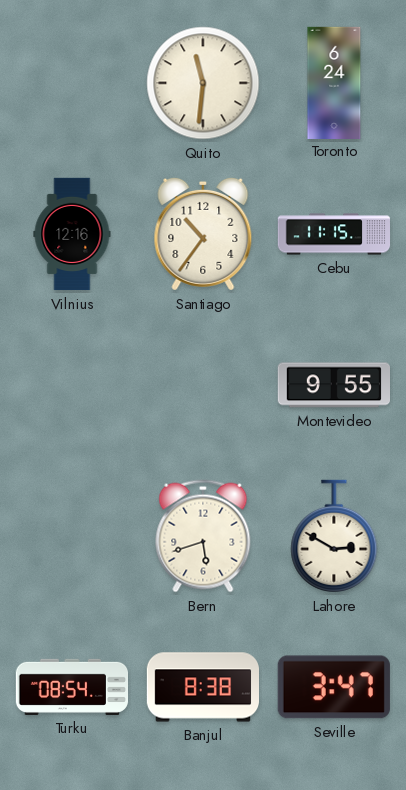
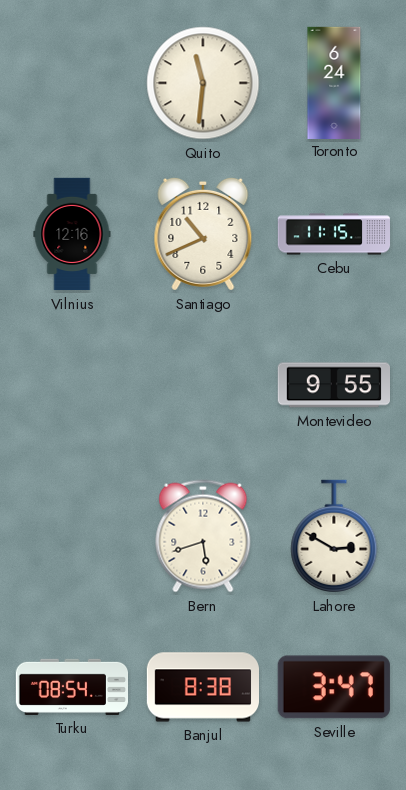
Santiago: 10:36 -> 10:41
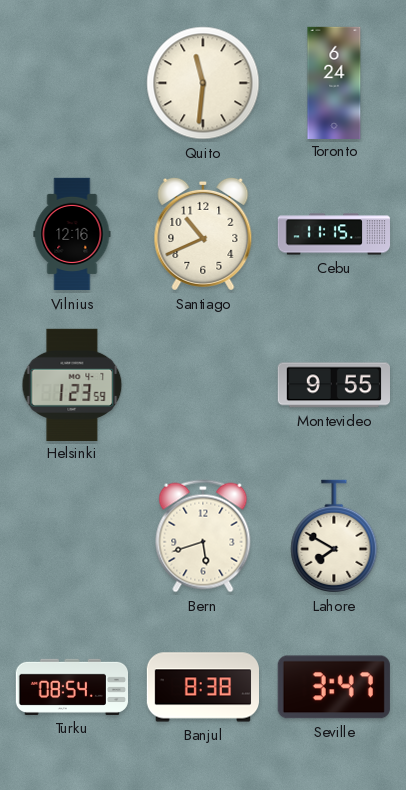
Helsinki: none -> 1:23
Lahore: 2:50 -> 7:50
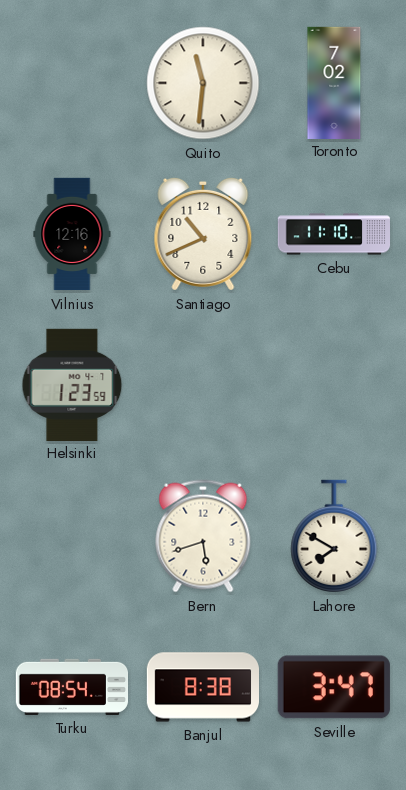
Toronto: 6:24 -> 7:02
Cebu: 11:15 -> 11:10
Montevideo: 9:55 -> none
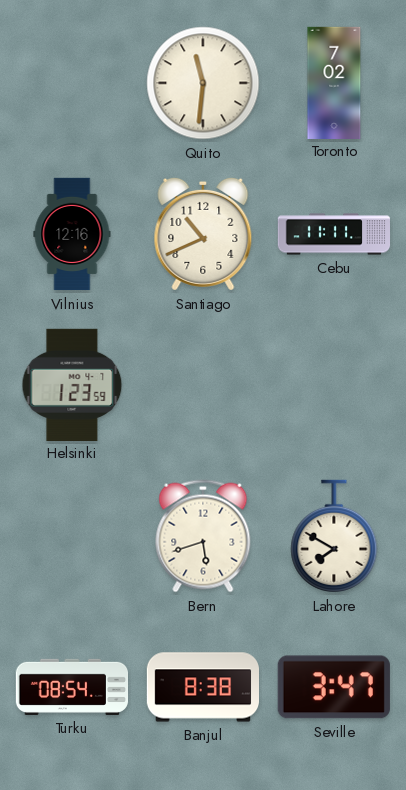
Cebu: 11:10 -> 11:11
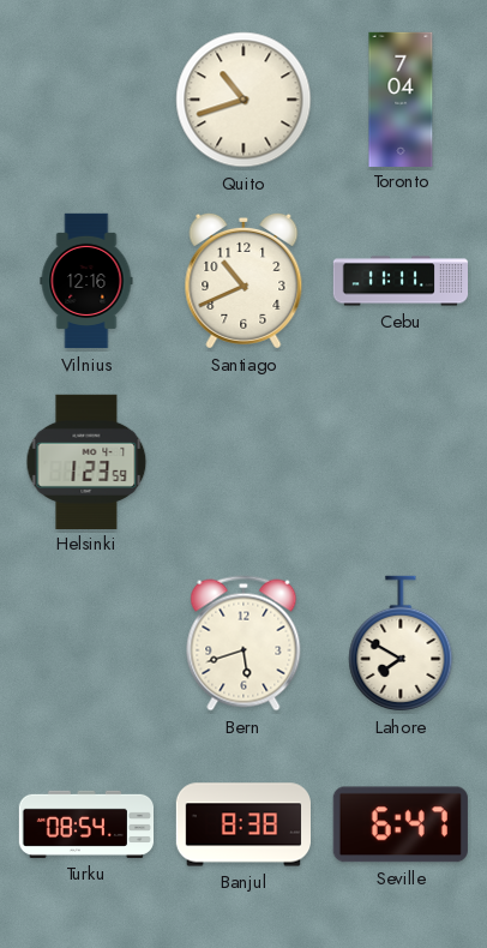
Quito: 11:31 -> 10:42
Toronto: 7:02 -> 7:04
Seville: 3:47 -> 6:47
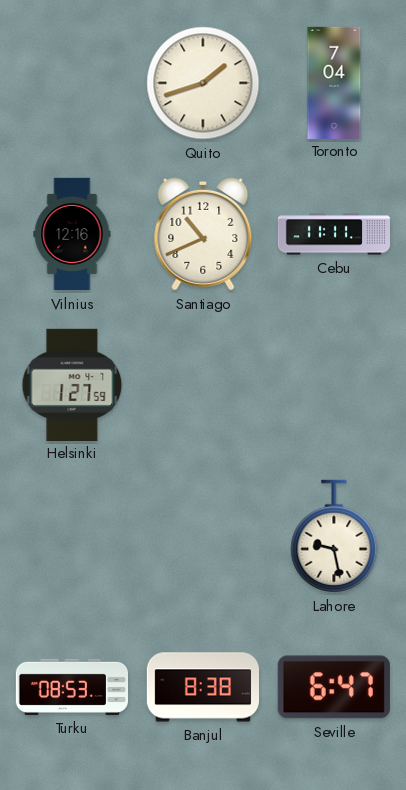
Quito: 10:42 -> 1:42
Helsinki: 1:23 -> 1:27
Bern: 5:42 -> none
Lahore: 7:50 -> 9:28
Turku: 08:54 -> 08:53
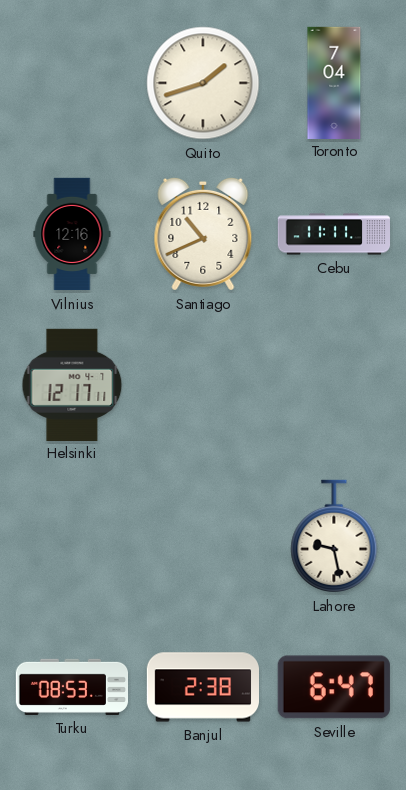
Helsinki: 1:27 -> 12:17
Banjul: 8:38 -> 2:38
